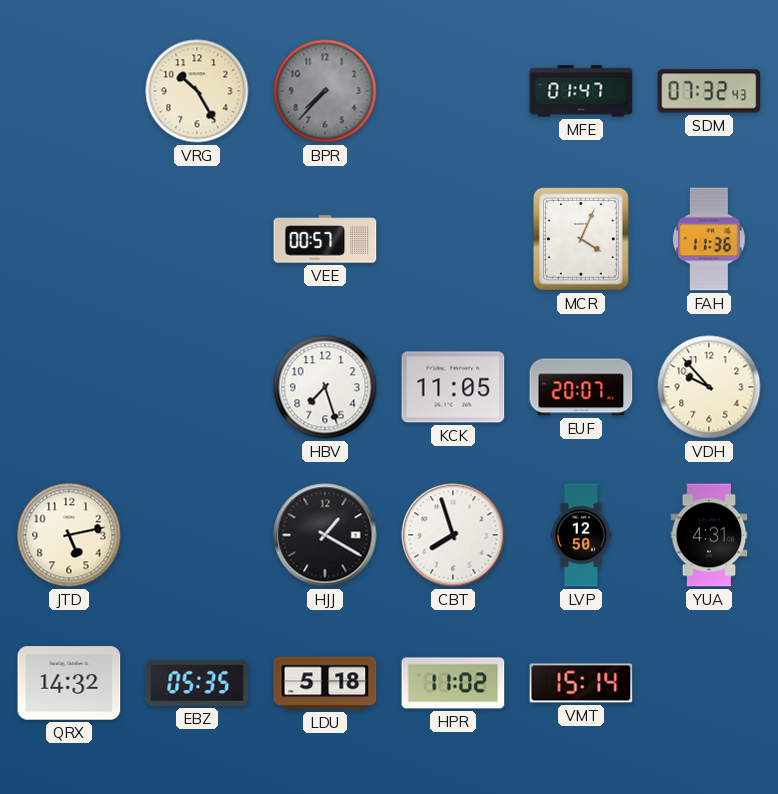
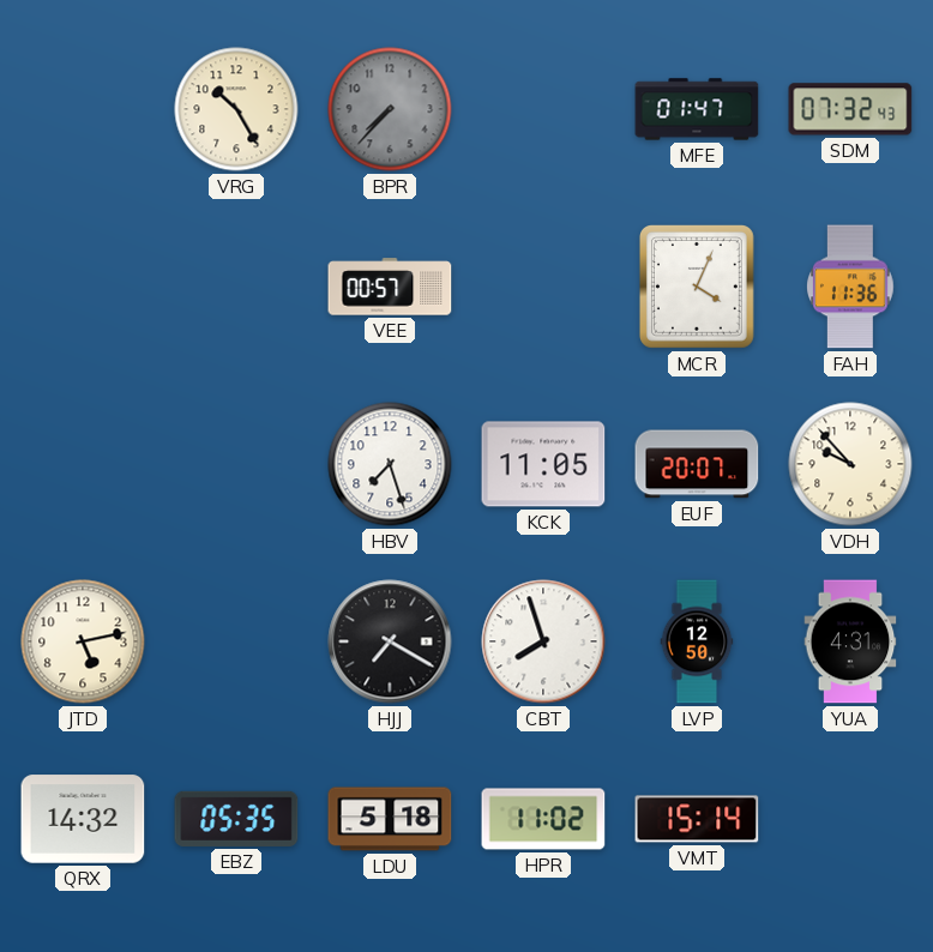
HJJ: 1:20 -> 7:20
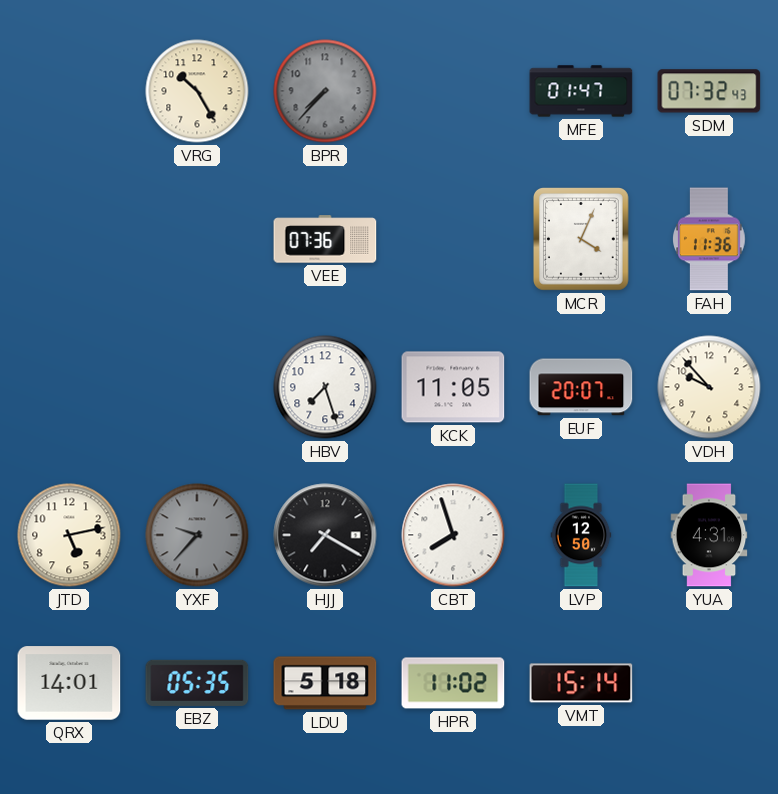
VEE: 00:57 -> 07:36
YXF: none -> 9:37
QRX: 14:32 -> 14:01
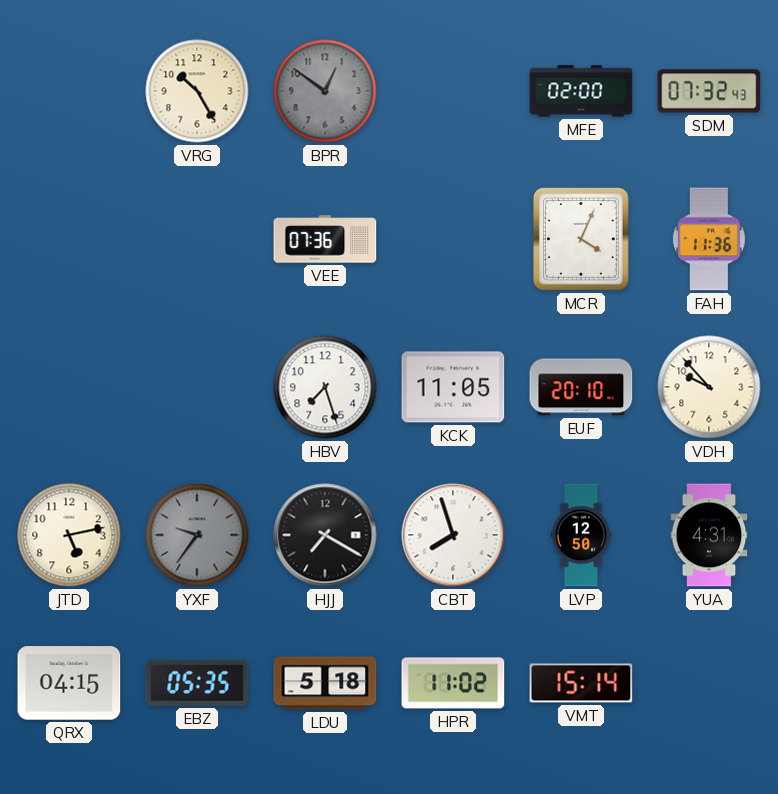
BPR: 7:37 -> 12:51
MFE: 01:47 -> 02:00
EUF: 20:07 -> 20:10
YXF: 9:37 -> 9:36
QRX: 14:01 -> 04:15
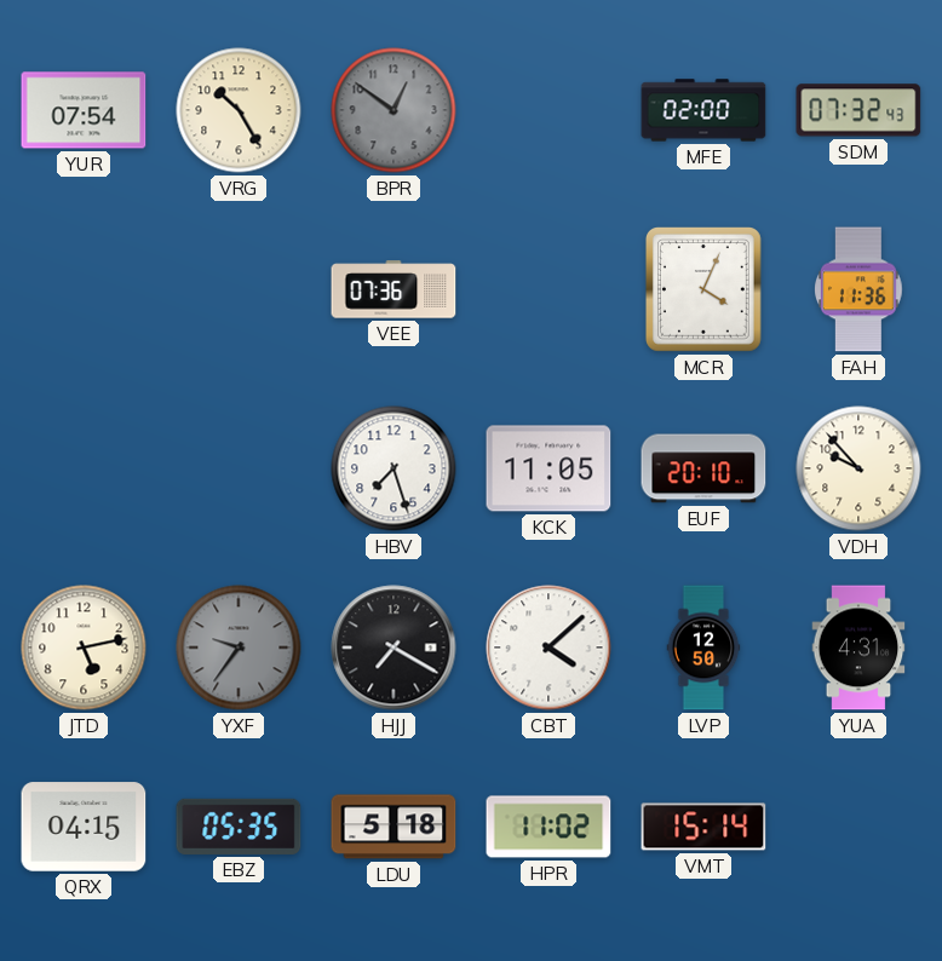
YUR: none -> 07:54
CBT: 7:57 -> 4:08
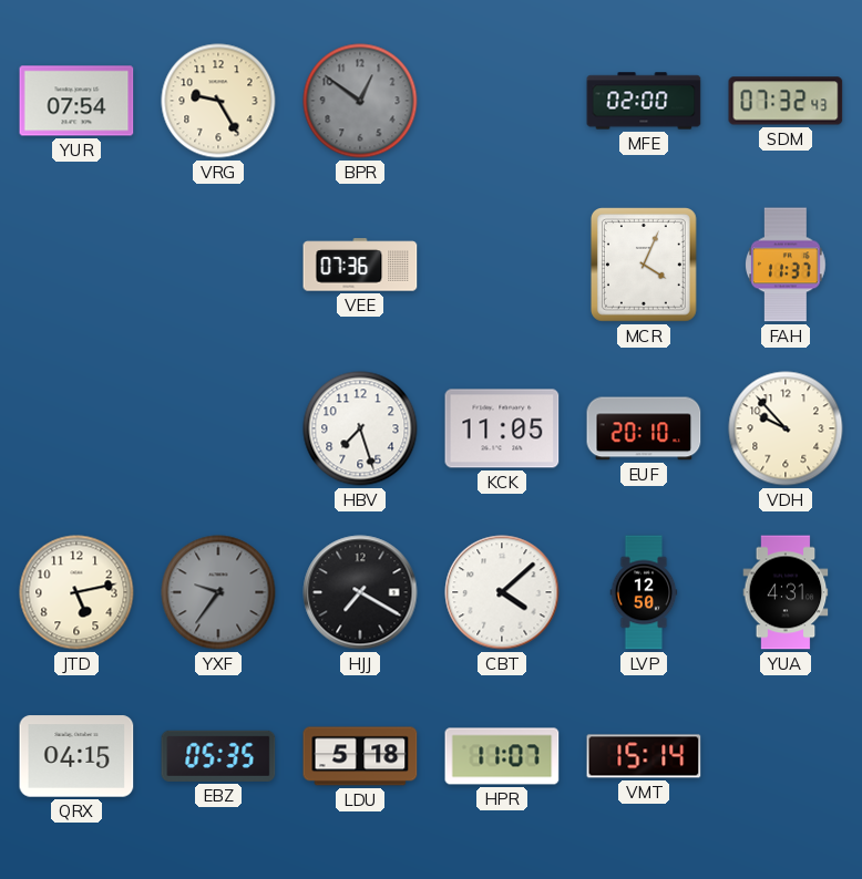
VRG: 10:25 -> 9:25
FAH: 11:36 -> 11:37
HPR: 11:02 -> 11:07
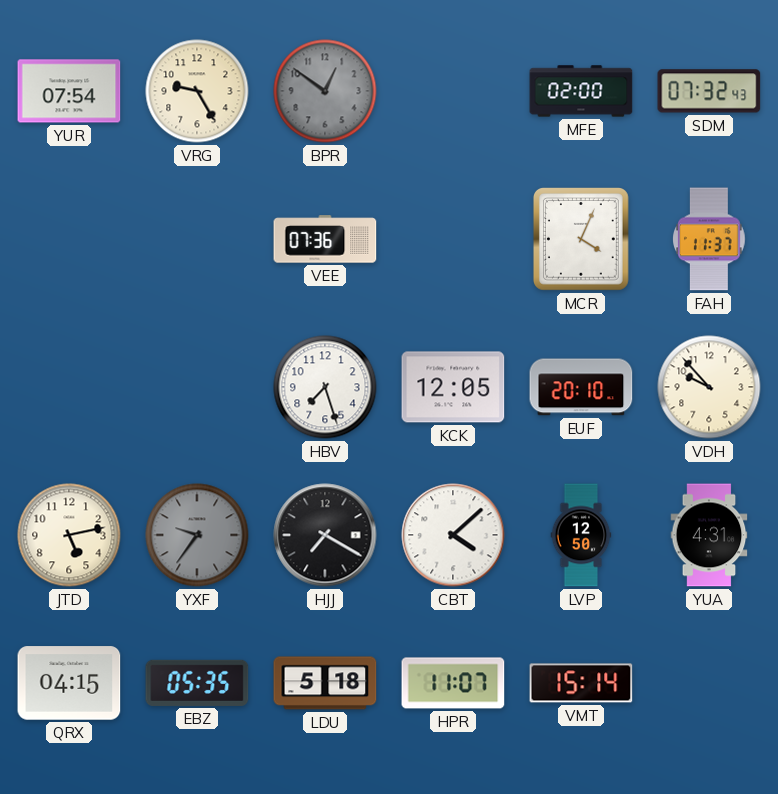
KCK: 11:05 -> 12:05
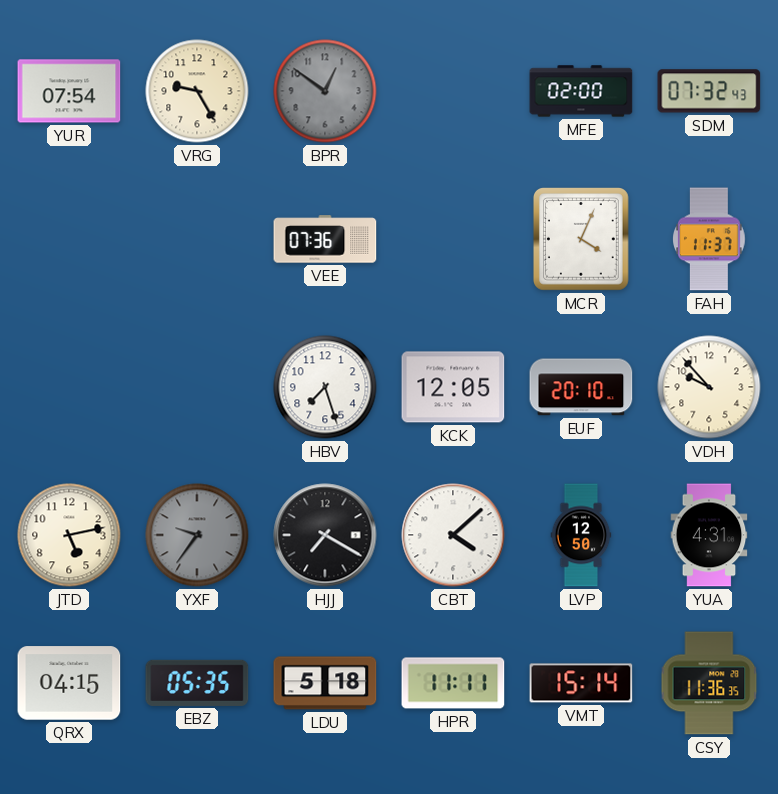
HPR: 11:07 -> 11:11
CSY: none -> 11:36
